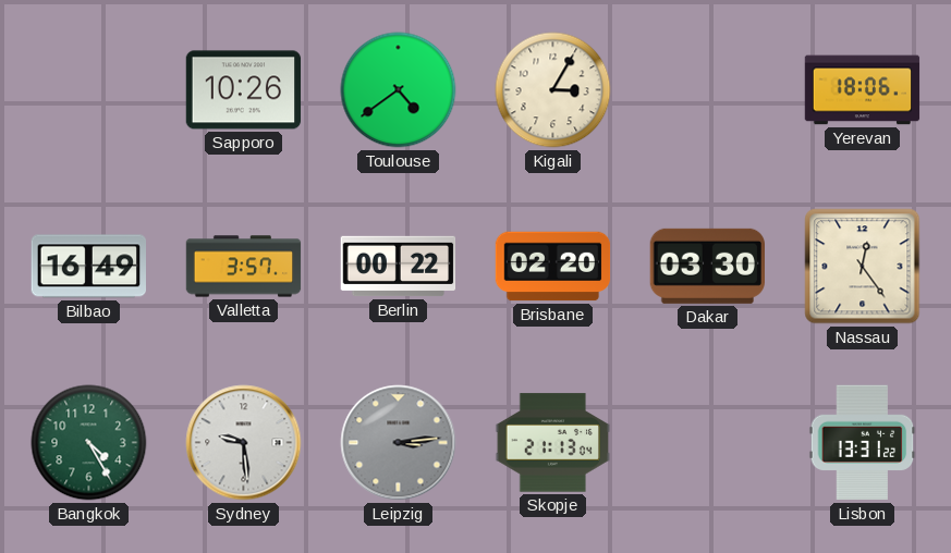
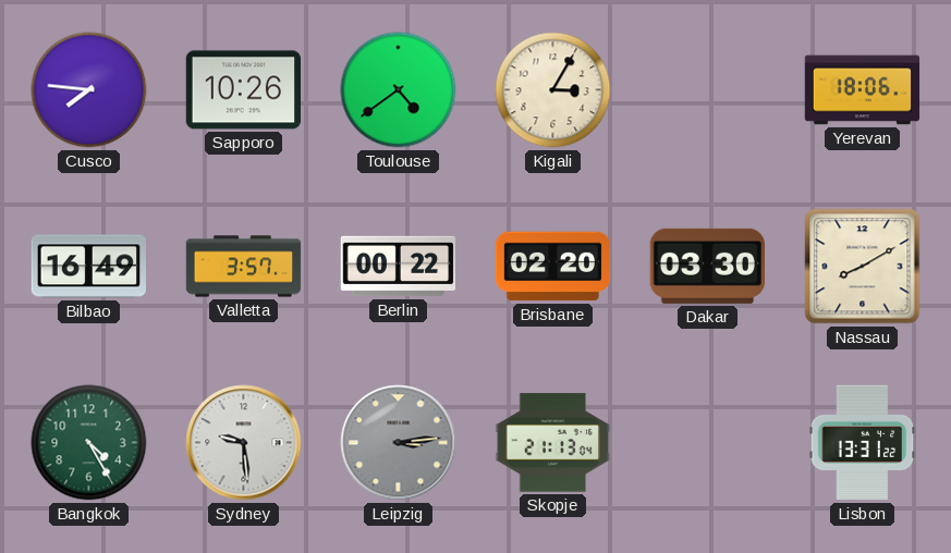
Cusco: none -> 7:46
Nassau: 12:24 -> 8:10
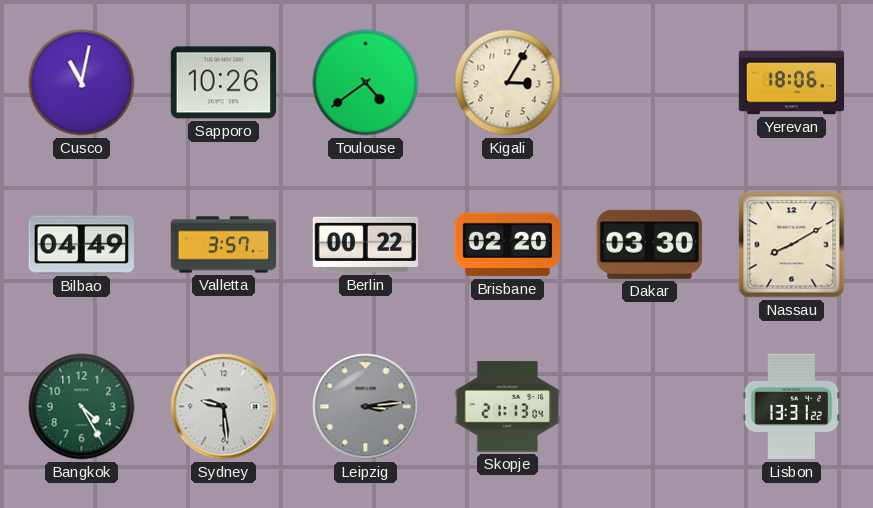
Cusco: 7:46 -> 11:02
Bilbao: 16:49 -> 04:49
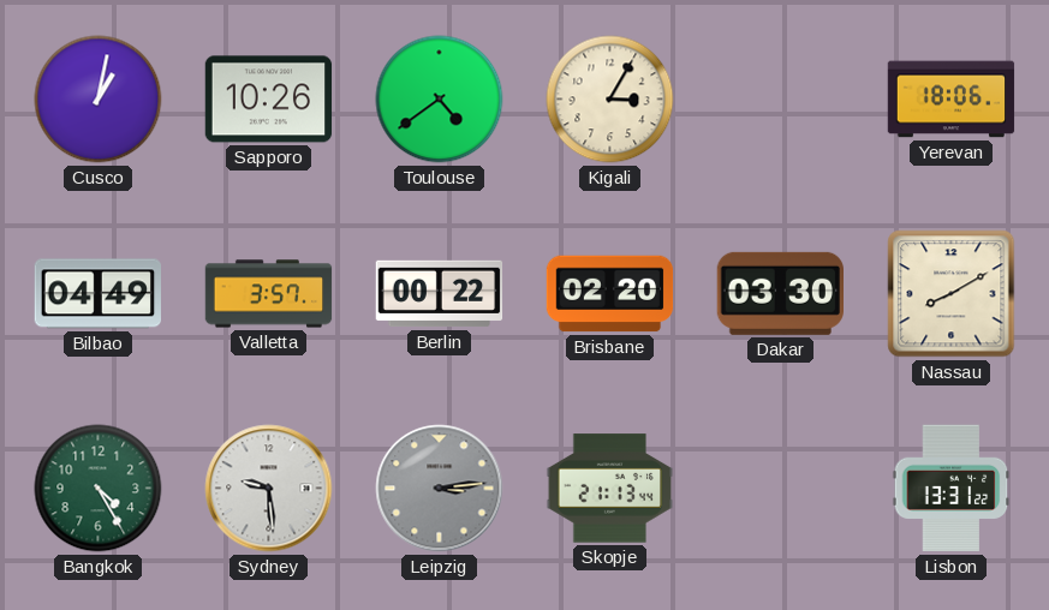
Cusco: 11:02 -> 1:02
Skopje: 21:13:04 -> 21:13:44
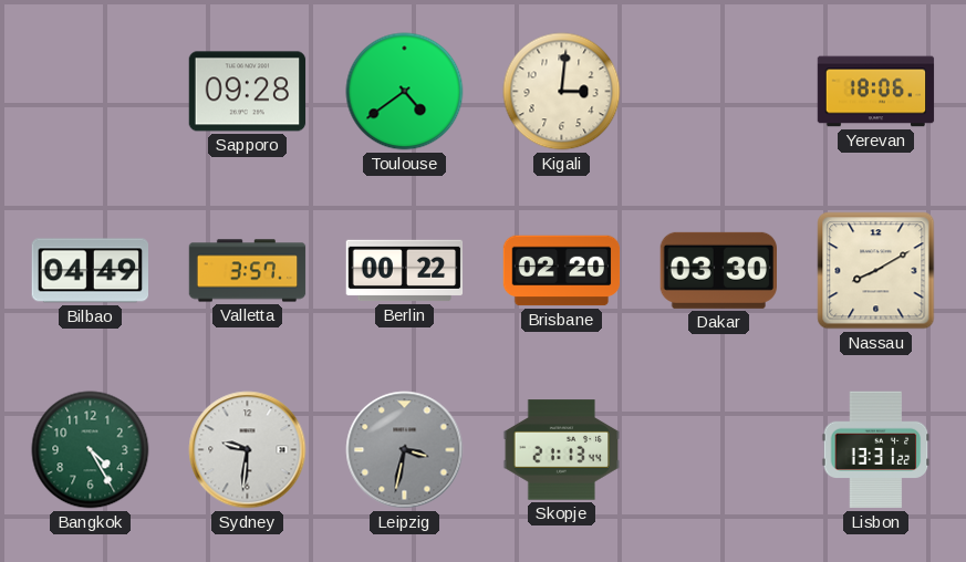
Cusco: 1:02 -> none
Sapporo: 10:26 -> 09:28
Kigali: 3:05 -> 3:01
Sydney: 9:29 -> 9:31
Leipzig: 3:14 -> 3:32
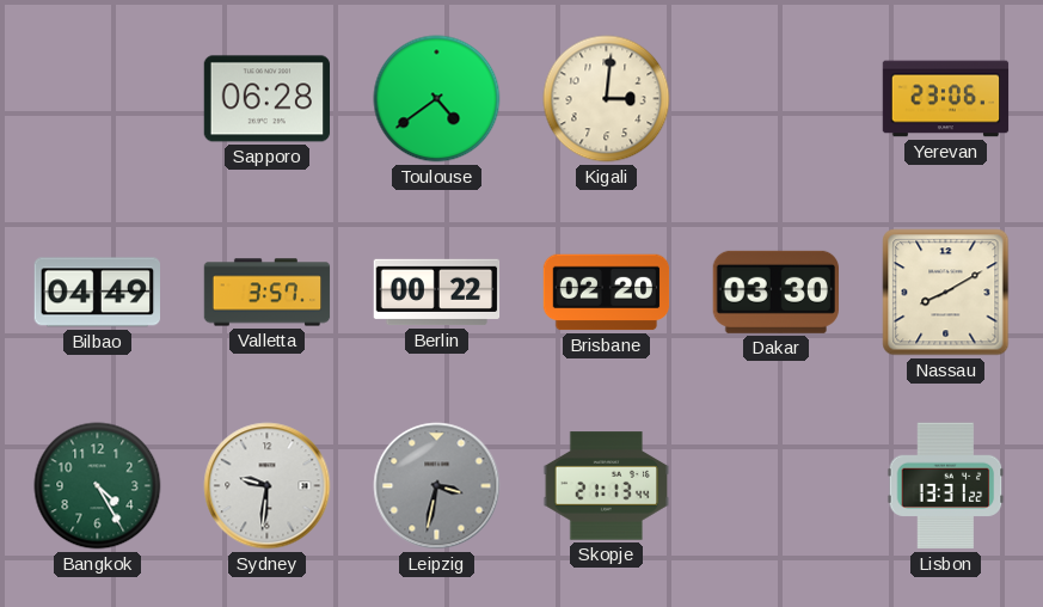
Sapporo: 09:28 -> 06:28
Yerevan: 18:06 -> 23:06
